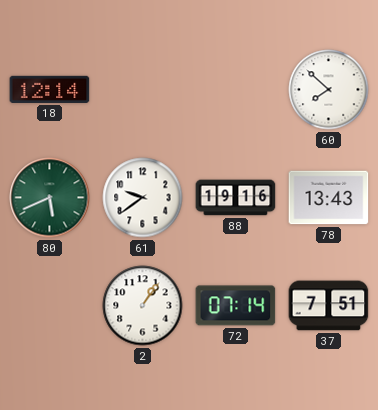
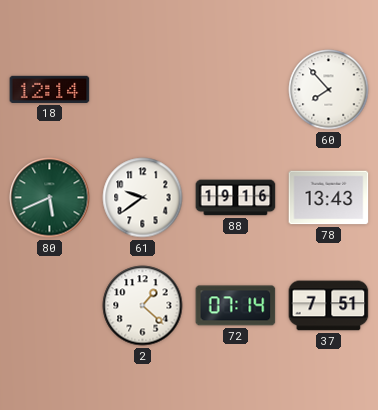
60: 7:52 -> 7:53
2: 1:06 -> 1:22
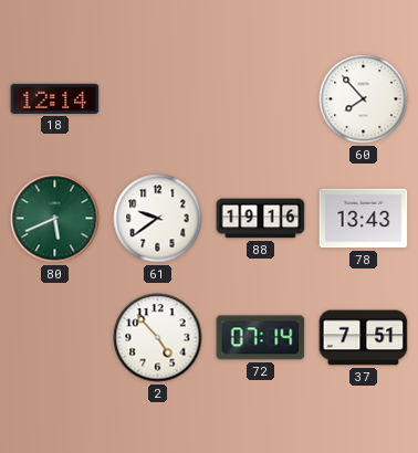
2: 1:22 -> 4:53
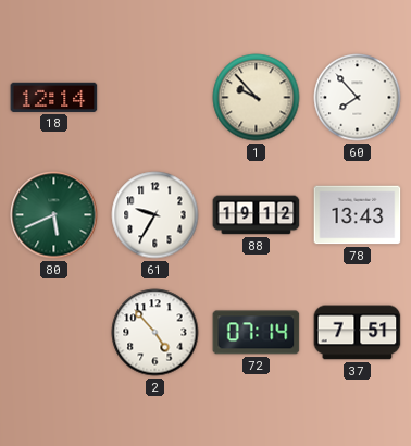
1: none -> 9:53
61: 9:39 -> 9:35
88: 19:16 -> 19:12
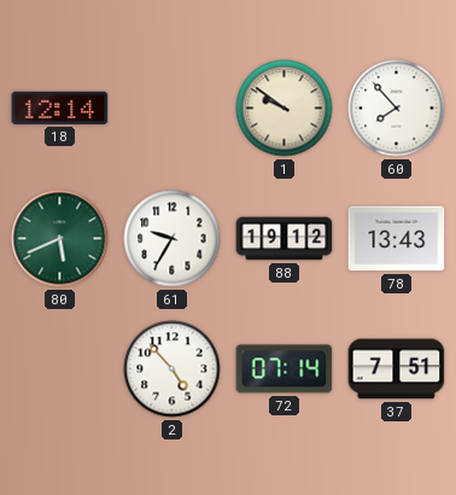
1: 9:53 -> 9:51
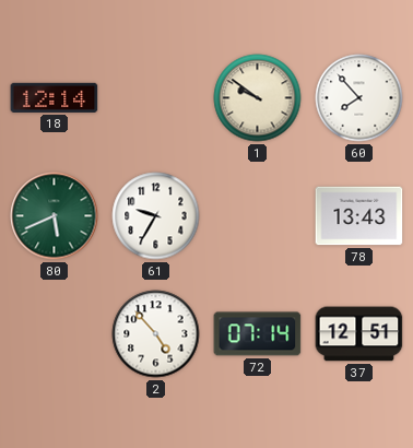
88: 19:12 -> none
37: 7:51 -> 12:51
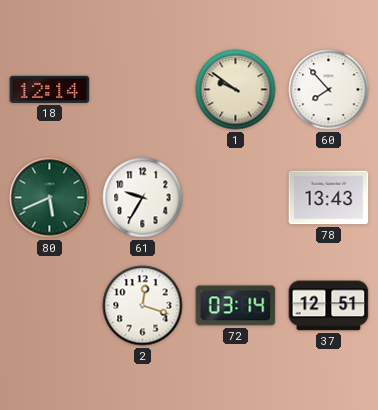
2: 4:53 -> 12:18
72: 07:14 -> 03:14
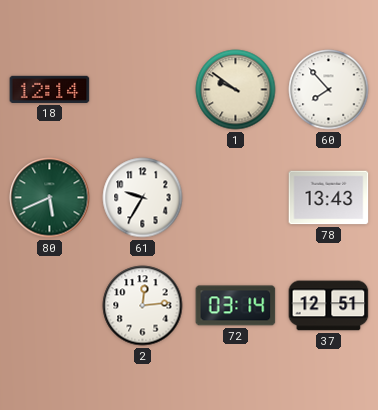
2: 12:18 -> 12:14
